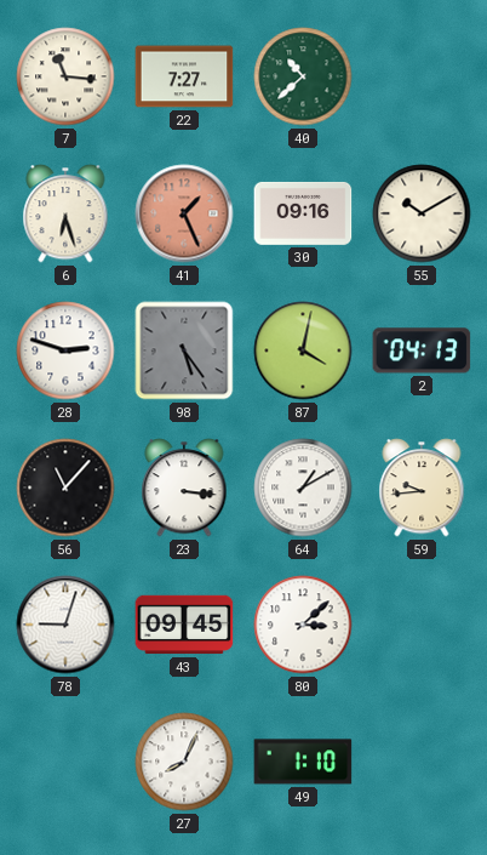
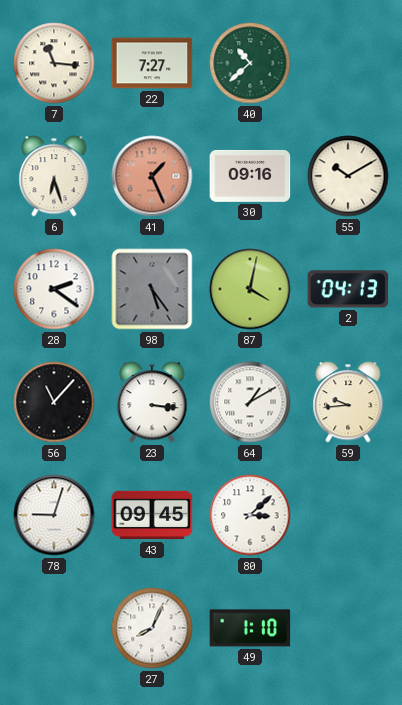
28: 2:48 -> 2:21
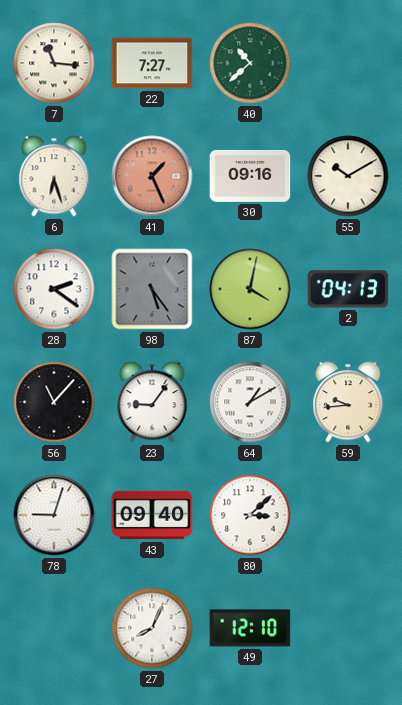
23: 3:16 -> 9:06
43: 09:45 -> 09:40
49: 1:10 -> 12:10
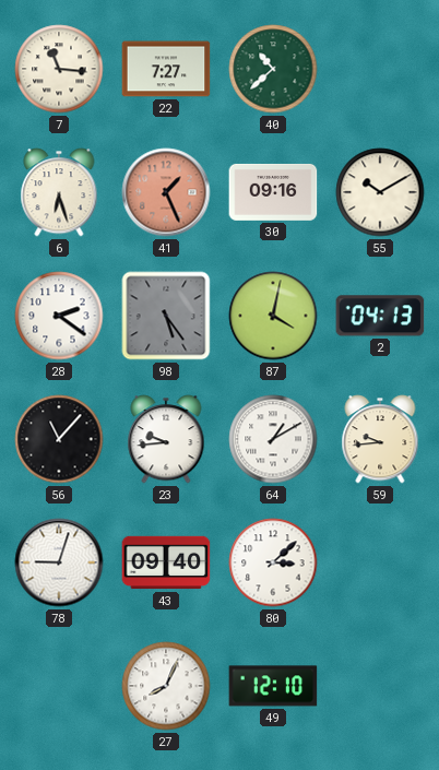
23: 9:06 -> 9:44
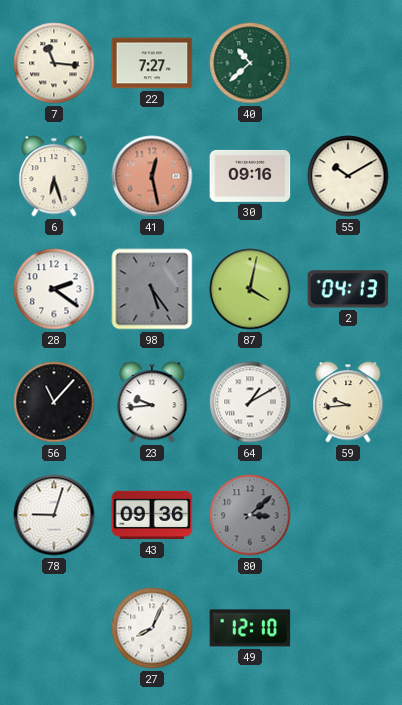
41: 1:26 -> 12:28
43: 09:40 -> 09:36
80 dial: white -> grey
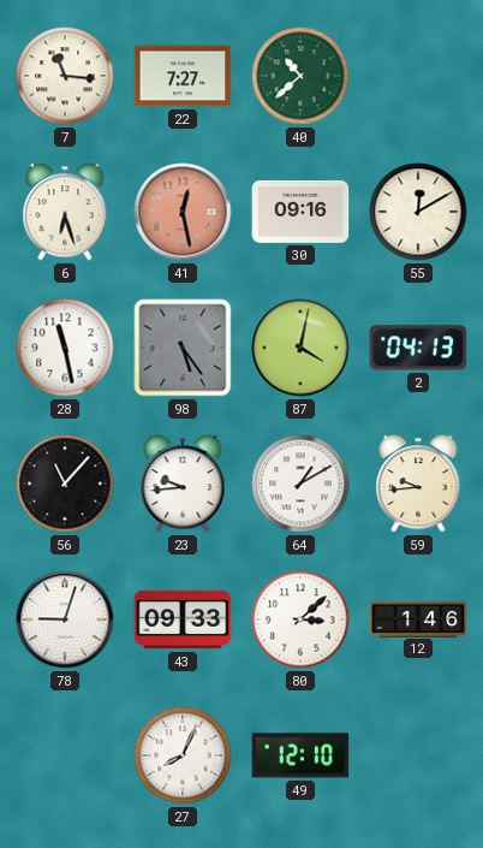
55: 10:10 -> 12:10
28: 2:21 -> 11:28
43: 09:36 -> 09:33
80 dial: grey -> white
12: none -> 1:46
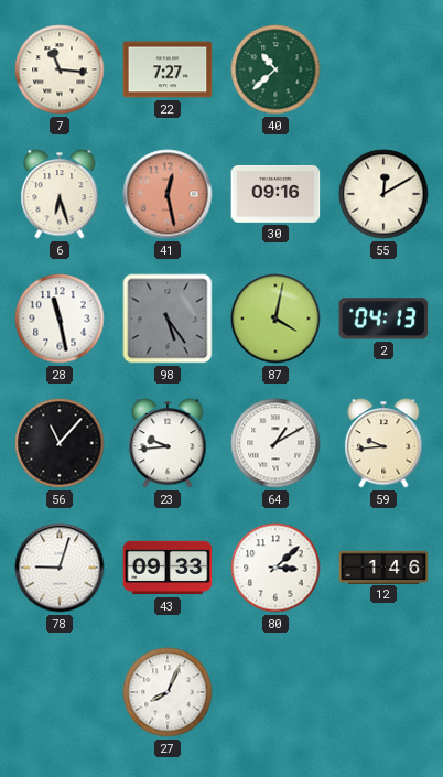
49: 12:10 -> none
